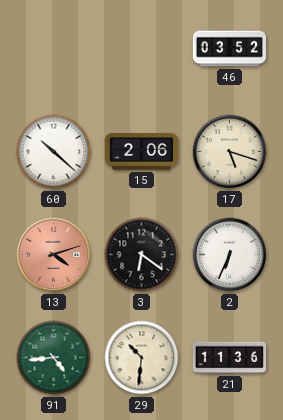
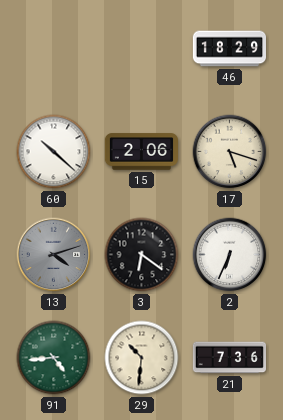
46: 03:52 -> 18:29
13 dial: salmon -> grey
21: 11:36 -> 7:36
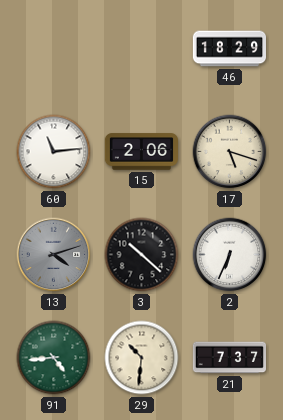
60: 10:22 -> 11:14
3: 6:21 -> 10:22
21: 7:36 -> 7:37
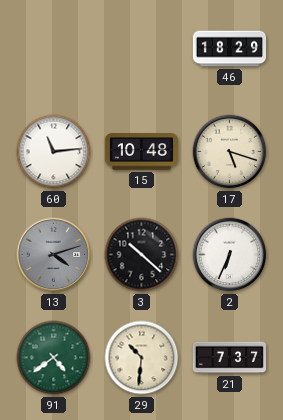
15: 2:06 -> 10:48
91: 4:44 -> 4:39
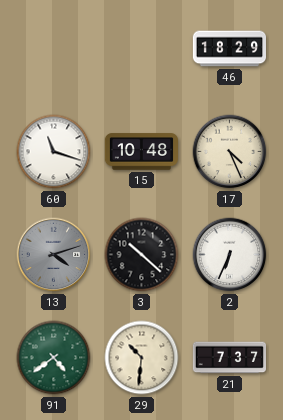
60: 11:14 -> 11:18
17: 5:18 -> 4:26
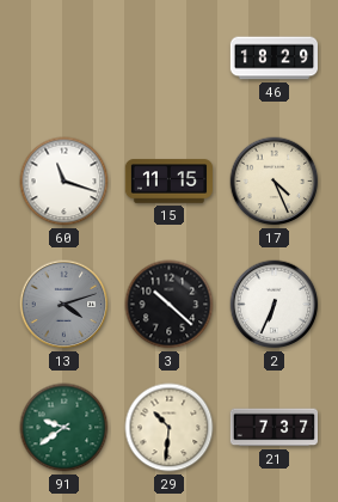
15: 10:48 -> 11:15
91: 4:39 -> 9:39
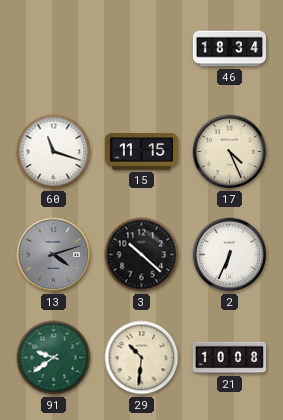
46: 18:29 -> 18:34
21: 7:37 -> 10:08
